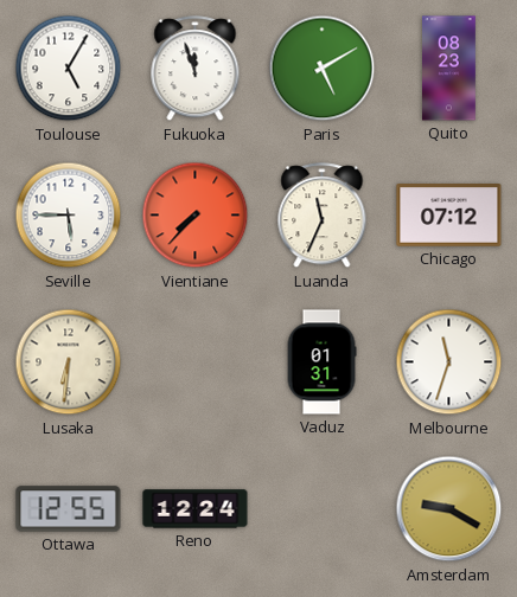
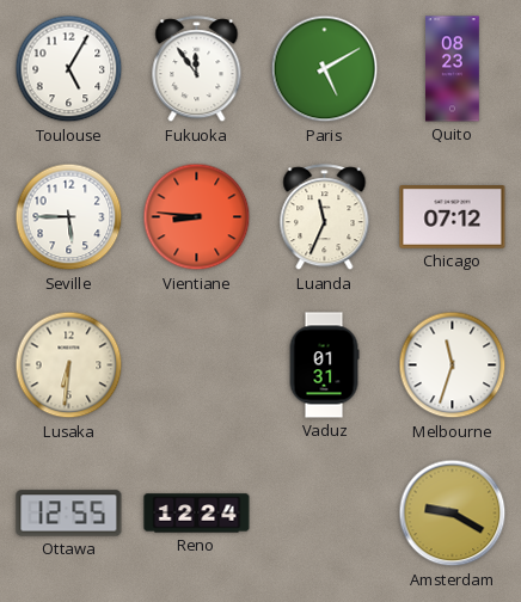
Fukuoka: 11:57 -> 11:54
Vientiane: 7:37 -> 8:46
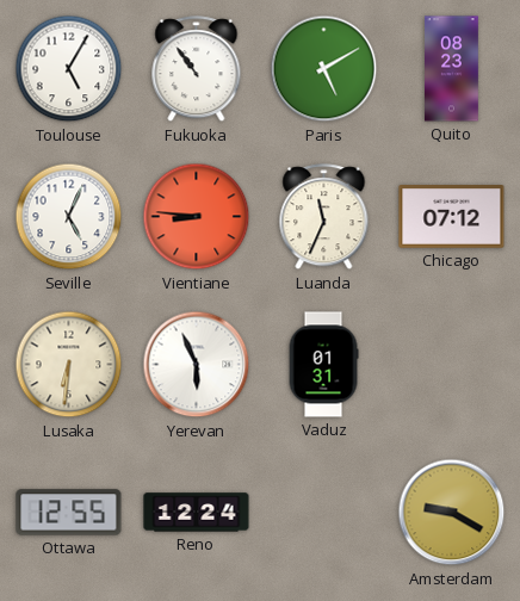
Fukuoka: 11:54 -> 10:54
Seville: 5:45 -> 5:04
Yerevan: none -> 5:56
Melbourne: 11:33 -> none
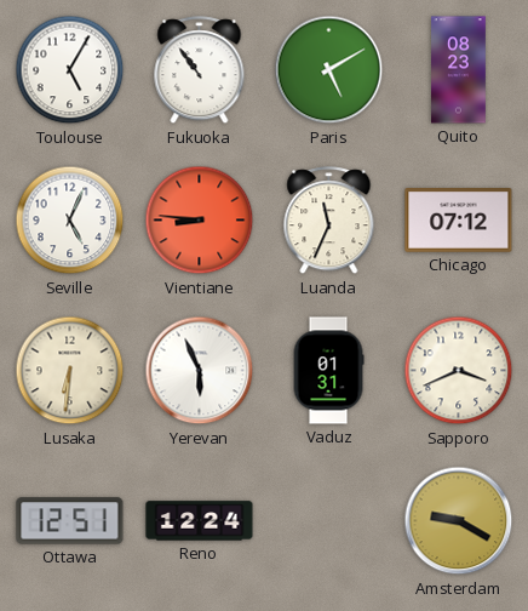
Sapporo: none -> 3:41
Ottawa: 12:55 -> 12:51
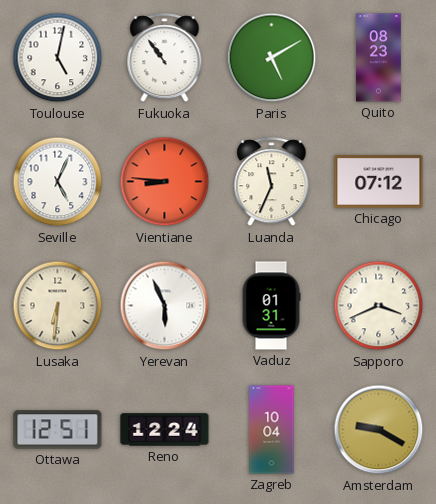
Toulouse: 5:05 -> 5:02
Zagreb: none -> 10:04
